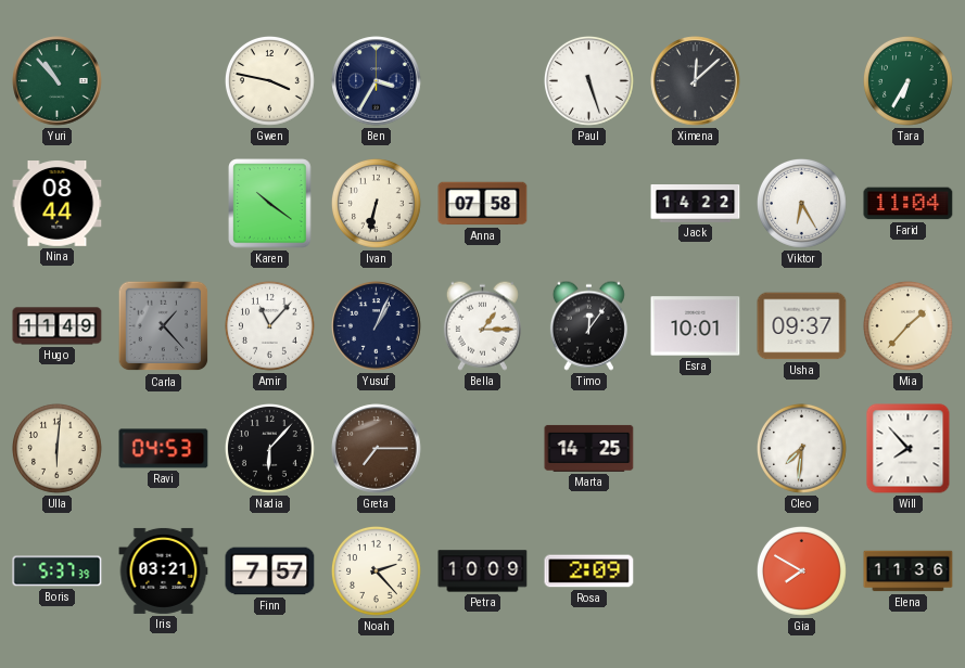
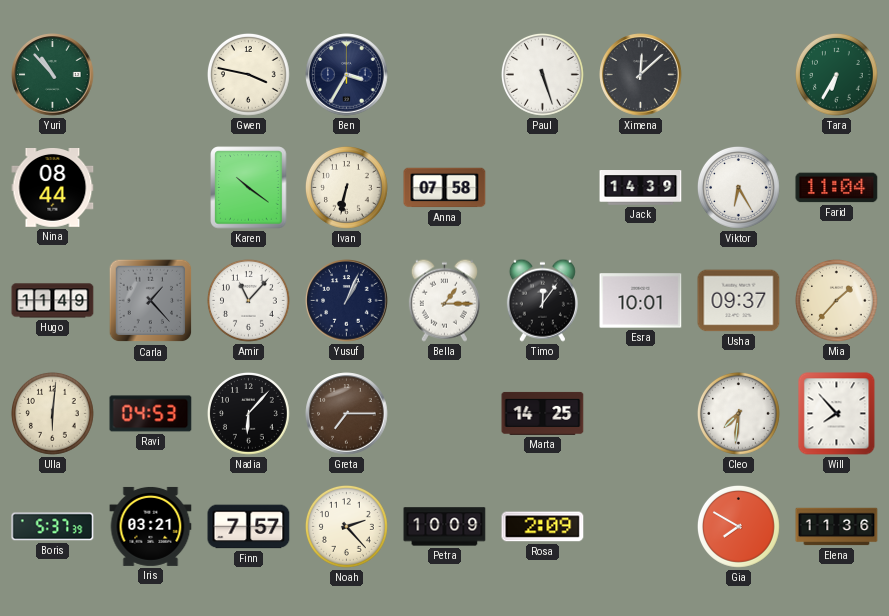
Jack: 14:22 -> 14:39
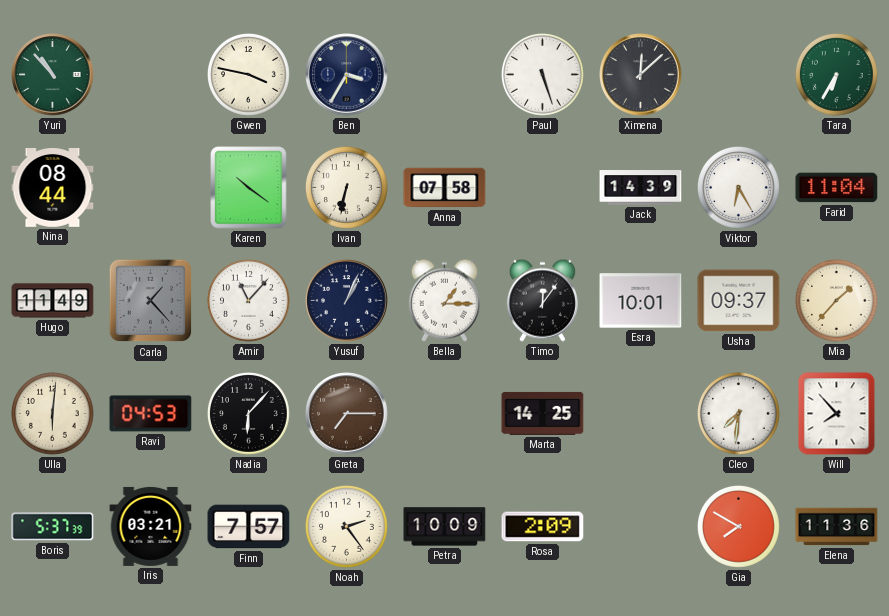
Noah: 2:23 -> 2:24
